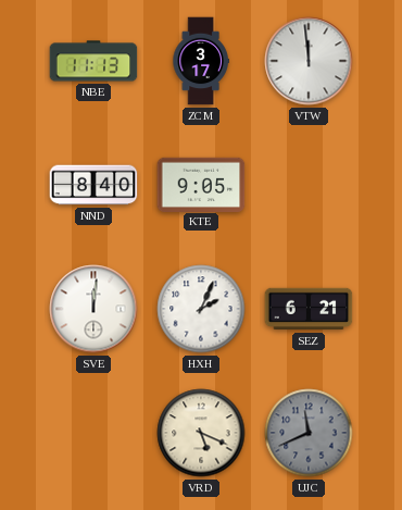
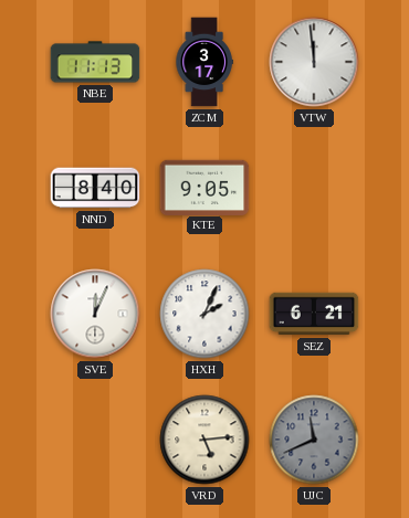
SVE: 12:01 -> 12:04
VRD: 5:19 -> 5:14
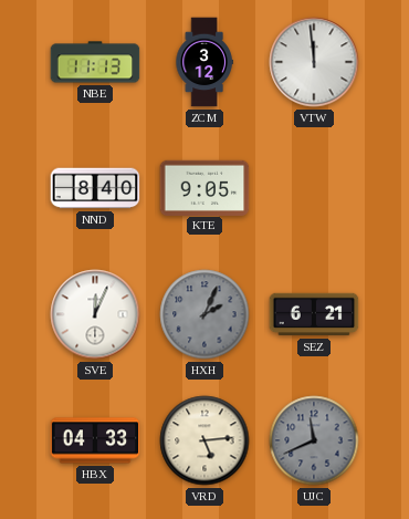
ZCM: 3:17 -> 3:12
HXH dial: white -> grey
HBX: none -> 04:33
